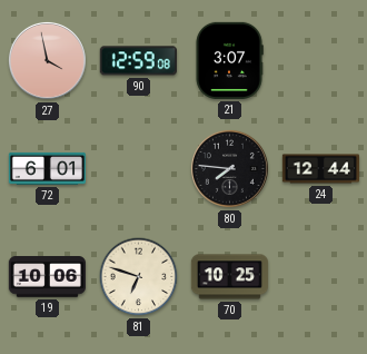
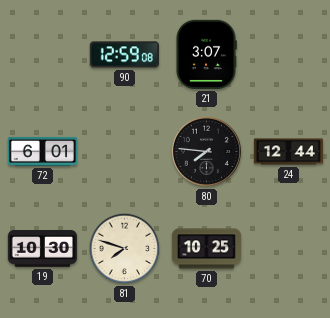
27: 3:58 -> none
19: 10:06 -> 10:30
81: 6:48 -> 7:48
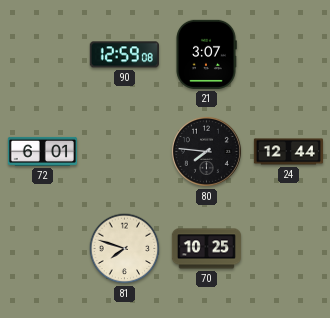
19: 10:30 -> none
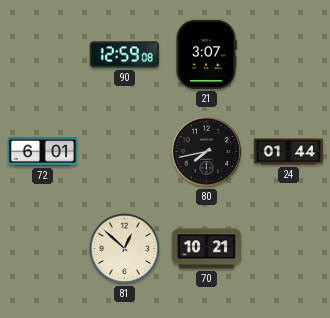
80: 7:46 -> 7:43
24: 12:44 -> 01:44
81: 7:48 -> 12:52
70: 10:25 -> 10:21
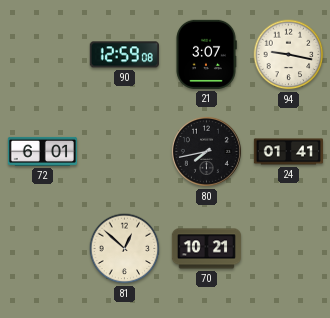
94: none -> 9:17
24: 01:44 -> 01:41
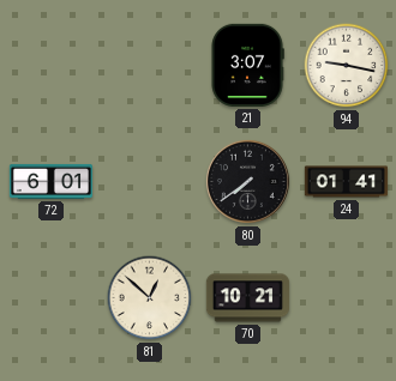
90: 12:59 -> none
80: 7:43 -> 7:39
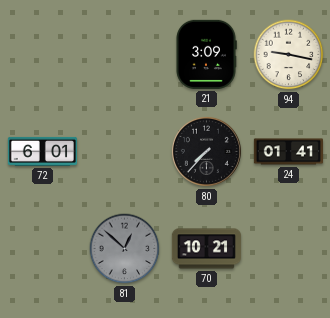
21: 3:07 -> 3:09
80: 7:39 -> 7:37
81 dial: cream -> grey
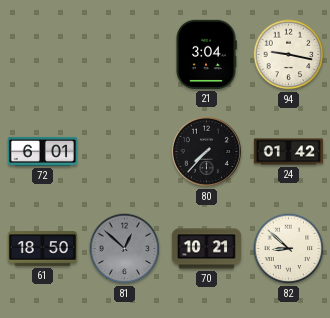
21: 3:09 -> 3:04
24: 01:41 -> 01:42
61: none -> 18:50
82: none -> 8:52
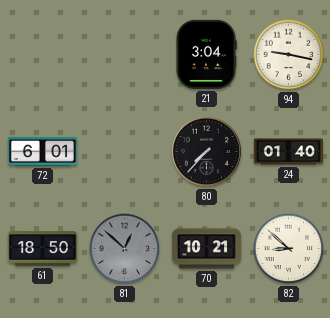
24: 01:42 -> 01:40
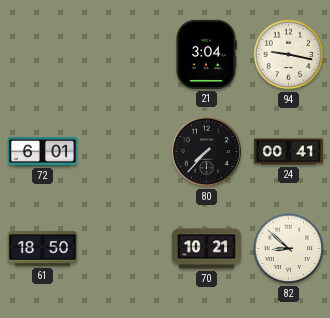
24: 01:40 -> 00:41
81: 12:52 -> none
